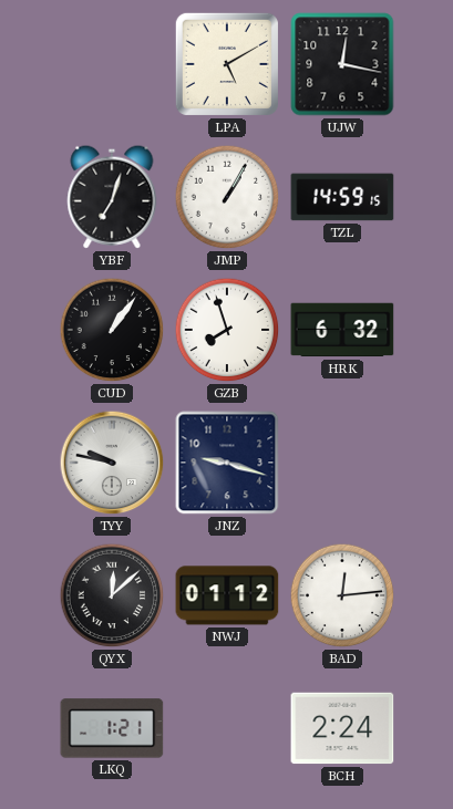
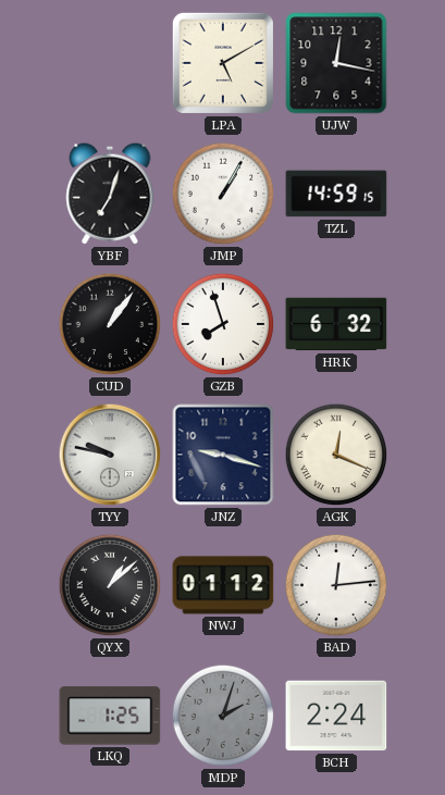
AGK: none -> 12:19
QYX: 12:08 -> 1:08
LKQ: 1:21 -> 1:25
MDP: none -> 2:03
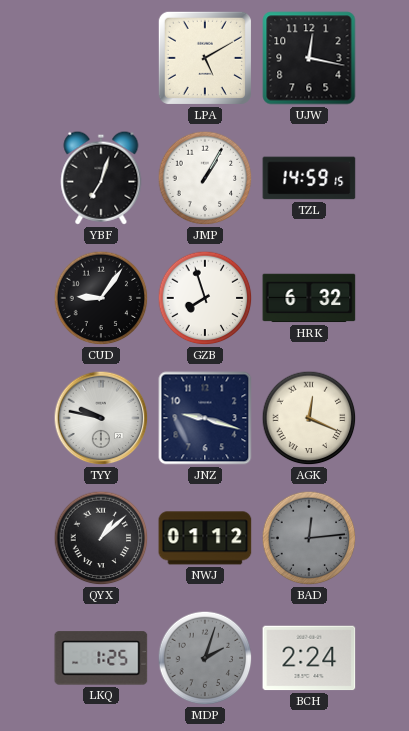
CUD: 1:06 -> 9:06
BAD dial: white -> grey
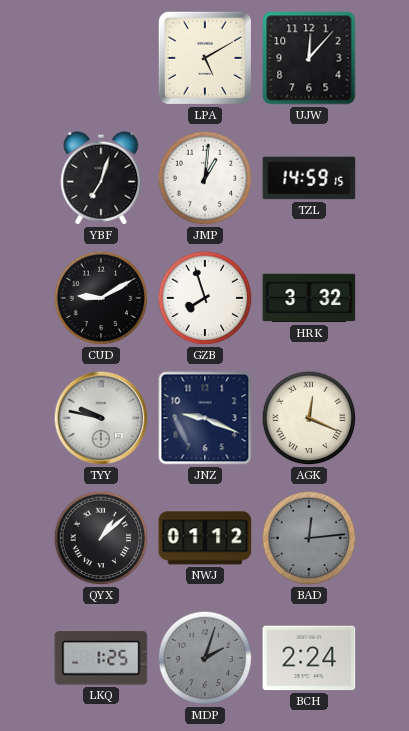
UJW: 12:17 -> 12:07
JMP: 1:05 -> 1:01
CUD: 9:06 -> 9:10
HRK: 6:32 -> 3:32
JNZ: 9:18 -> 9:19
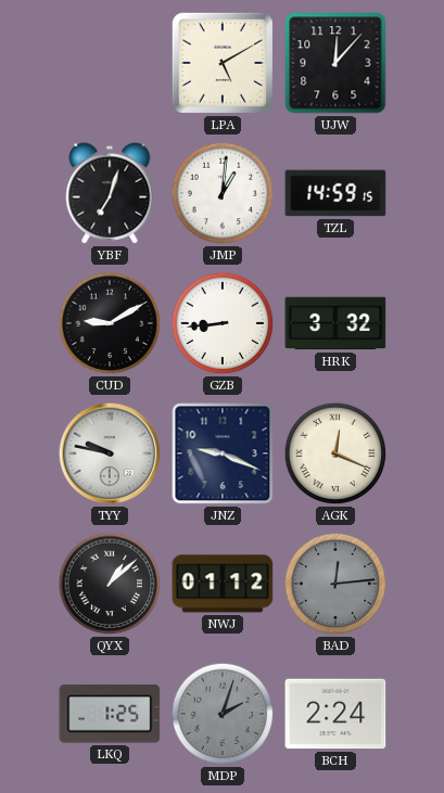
GZB: 7:57 -> 8:44
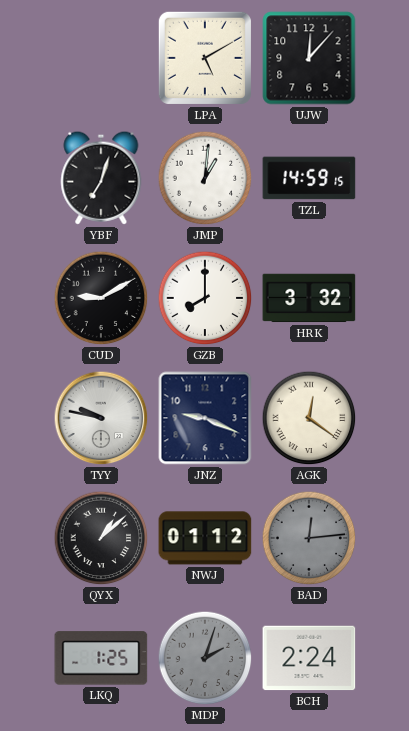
GZB: 8:44 -> 8:00
AGK: 12:19 -> 12:21
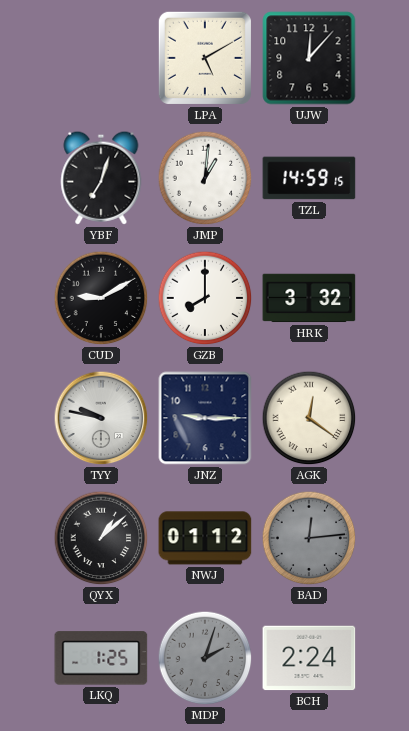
JNZ: 9:19 -> 9:15
